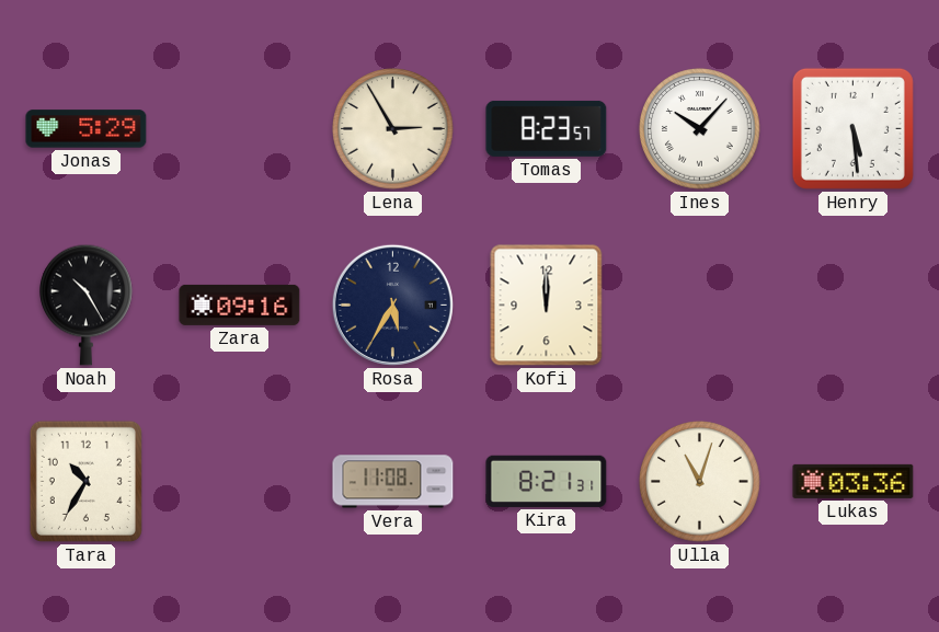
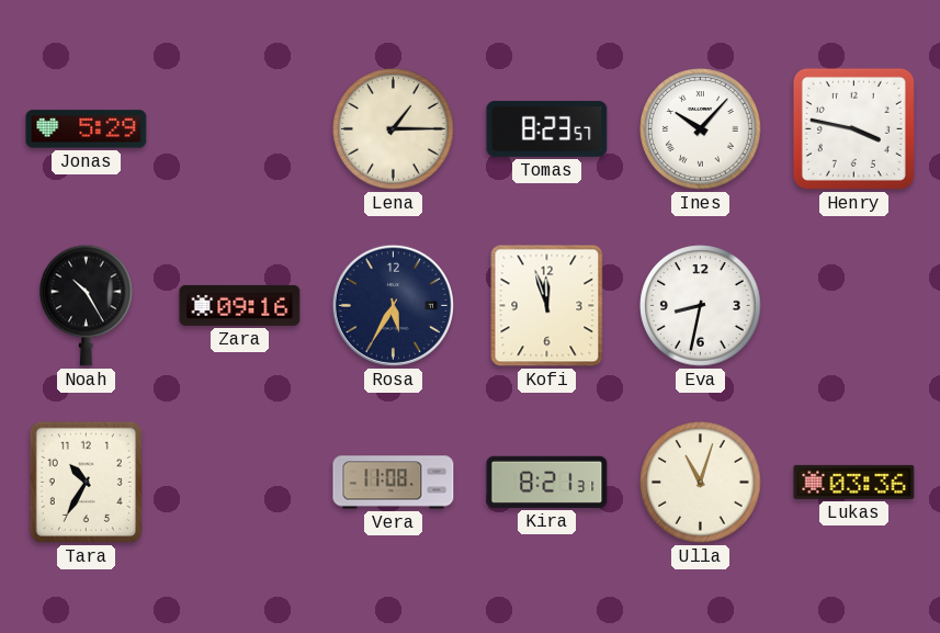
Lena: 2:55 -> 1:15
Henry: 5:29 -> 3:47
Kofi: 12:00 -> 11:57
Eva: none -> 8:32
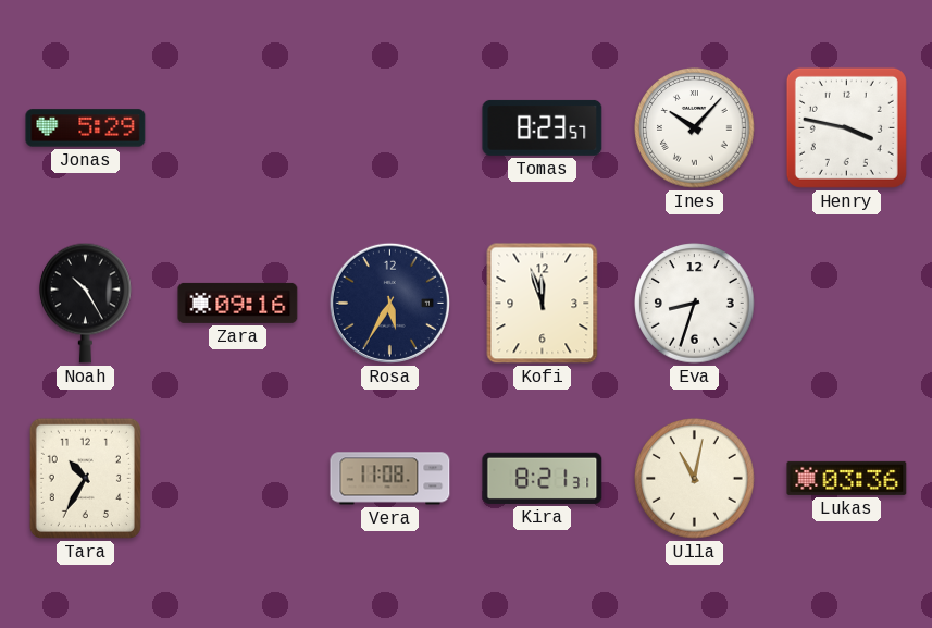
Lena: 1:15 -> none
Eva: 8:32 -> 8:33
Ulla: 11:03 -> 11:02
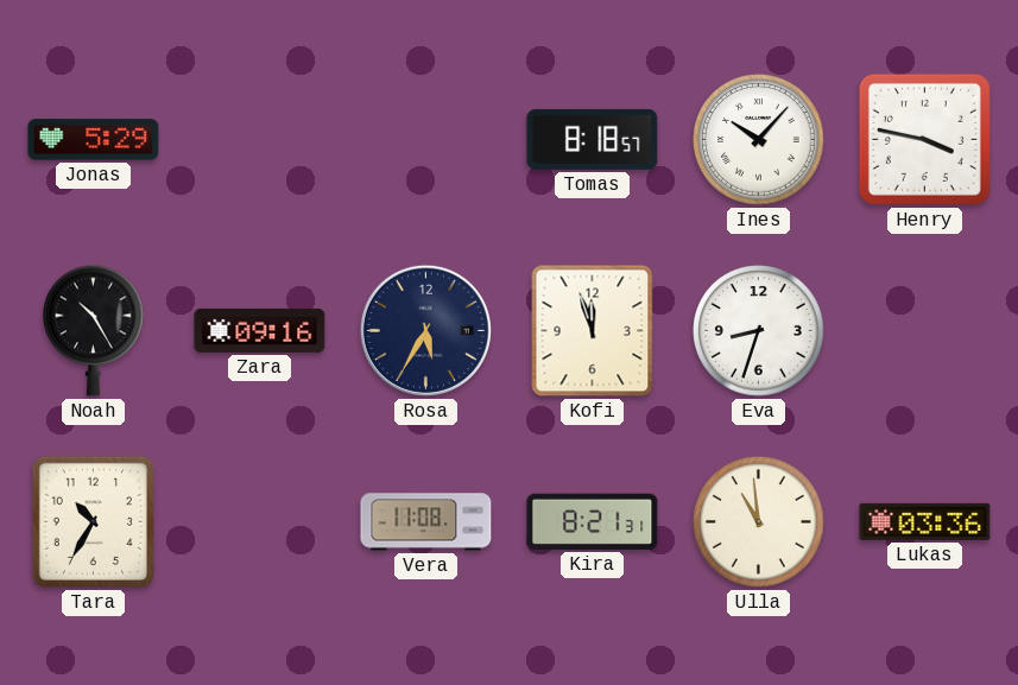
Tomas: 8:23 -> 8:18
Ulla: 11:02 -> 10:59
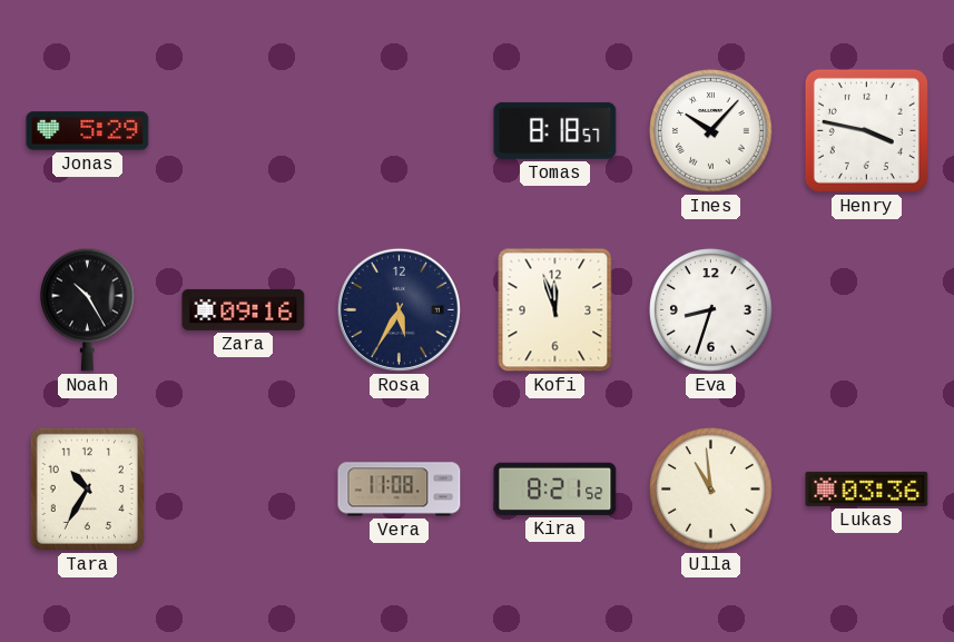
Kira: 8:21:31 -> 8:21:52
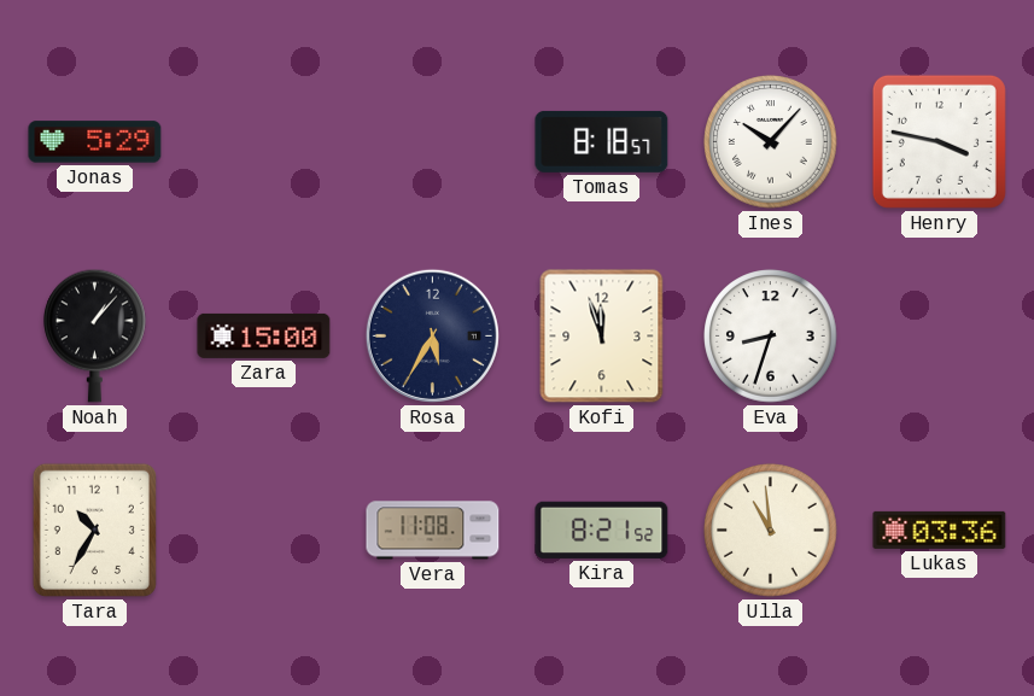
Noah: 10:25 -> 1:07
Zara: 09:16 -> 15:00
